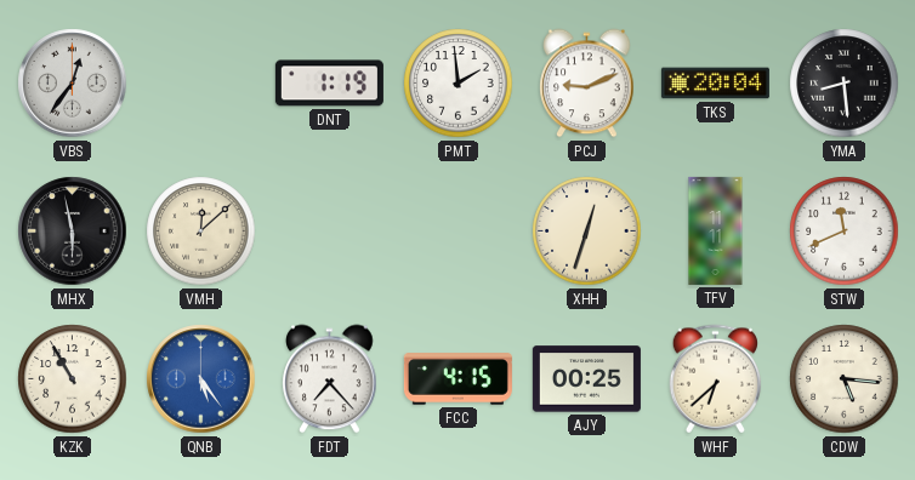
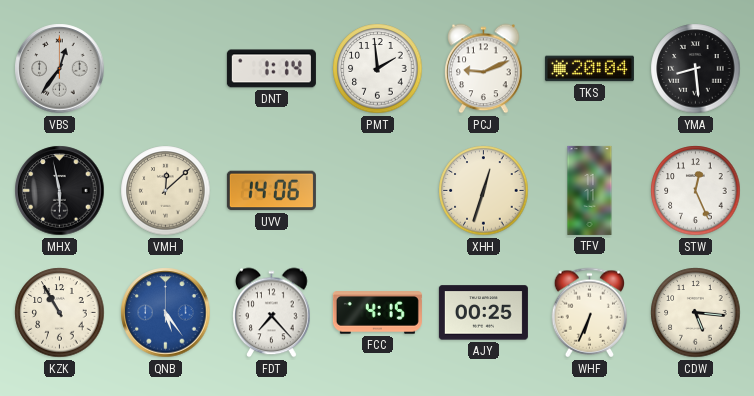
DNT: 1:19 -> 1:14
UVV: none -> 14:06
STW: 11:41 -> 12:26
WHF: 6:38 -> 6:34
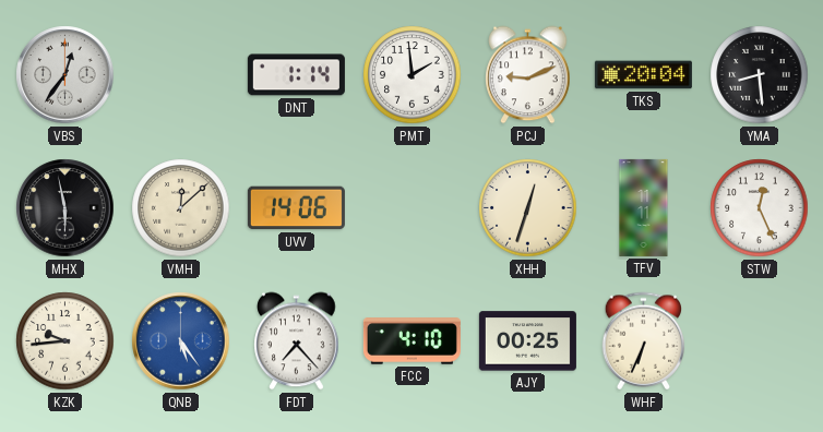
KZK: 10:55 -> 9:44
FCC: 4:15 -> 4:10
CDW: 5:16 -> none
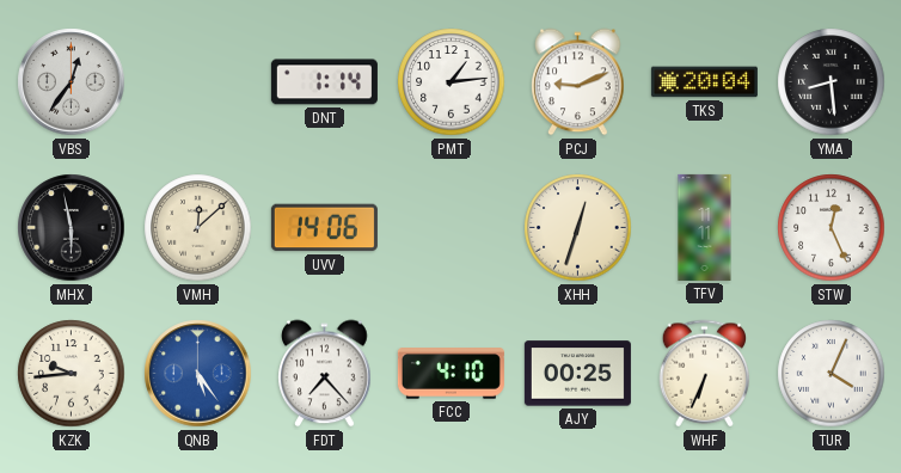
PMT: 1:59 -> 1:14
TUR: none -> 4:04
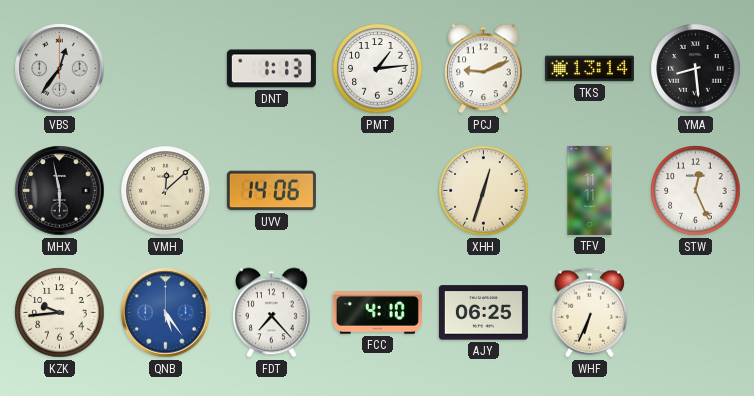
DNT: 1:14 -> 1:13
TKS: 20:04 -> 13:14
AJY: 00:25 -> 06:25
TUR: 4:04 -> none
